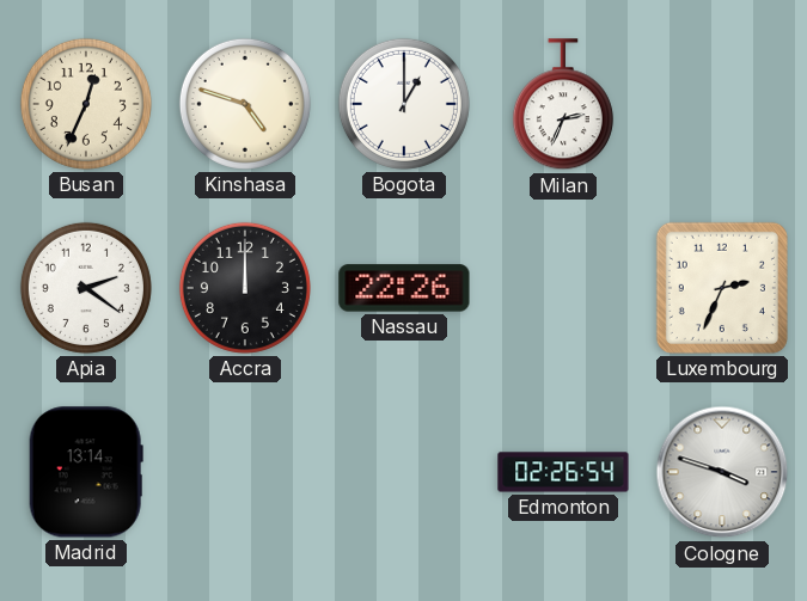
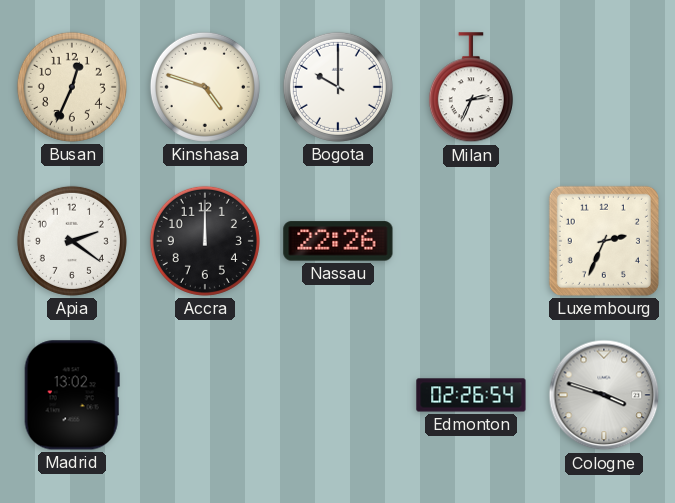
Bogota: 1:00 -> 10:00
Madrid: 13:14 -> 13:02
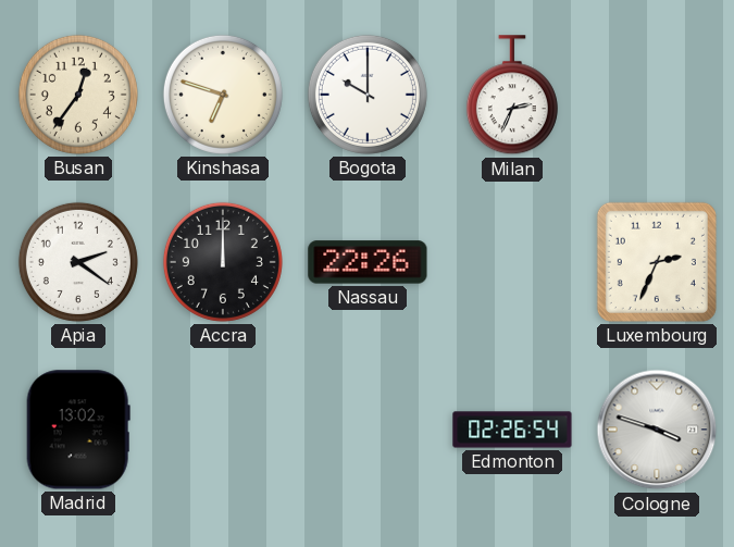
Busan: 12:34 -> 12:36
Kinshasa: 4:48 -> 6:48
